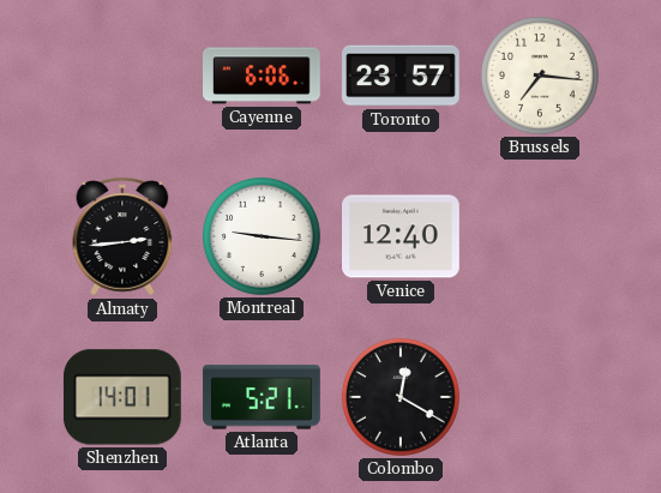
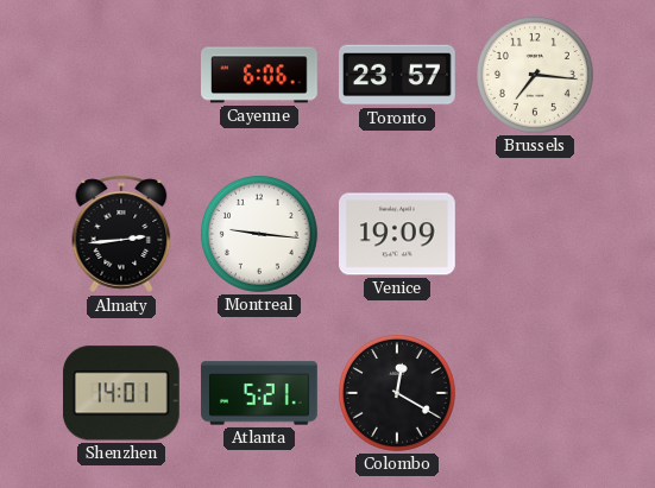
Venice: 12:40 -> 19:09
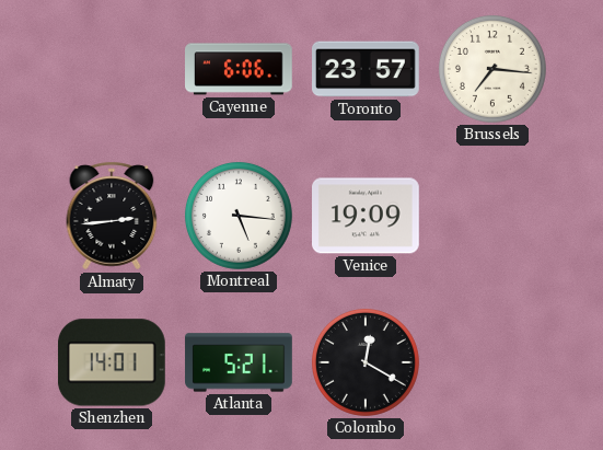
Montreal: 9:16 -> 5:16
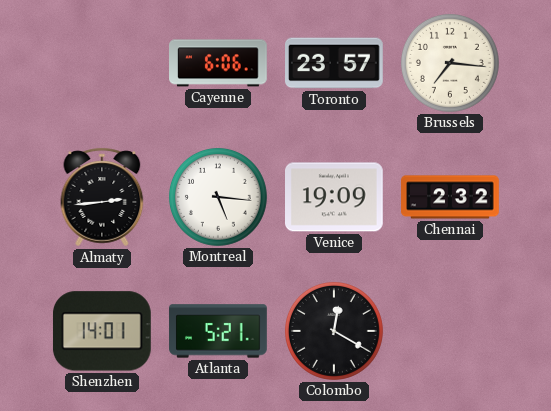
Chennai: none -> 2:32
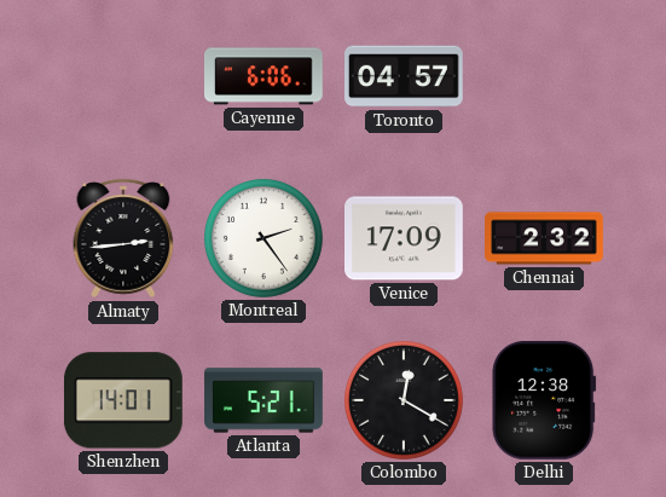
Toronto: 23:57 -> 04:57
Brussels: 7:16 -> none
Montreal: 5:16 -> 2:24
Venice: 19:09 -> 17:09
Delhi: none -> 12:38
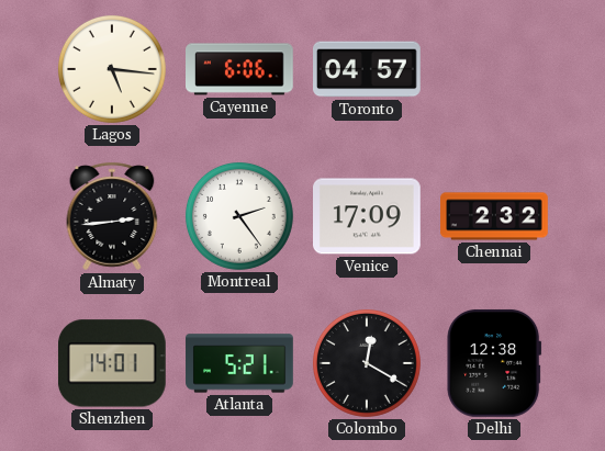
Lagos: none -> 5:16
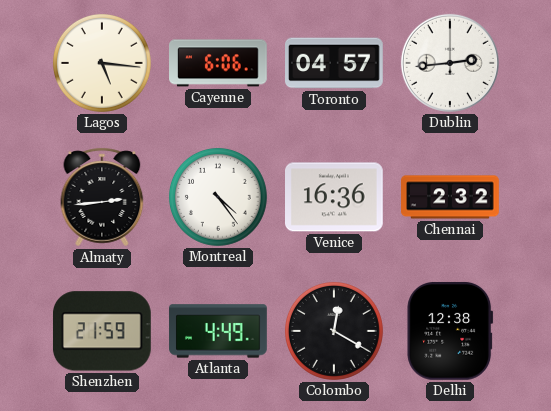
Dublin: none -> 2:44
Montreal: 2:24 -> 4:24
Venice: 17:09 -> 16:36
Shenzhen: 14:01 -> 21:59
Atlanta: 5:21 -> 4:49
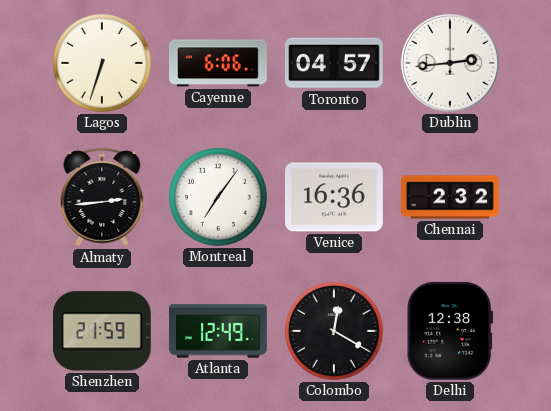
Lagos: 5:16 -> 6:33
Montreal: 4:24 -> 7:06
Atlanta: 4:49 -> 12:49
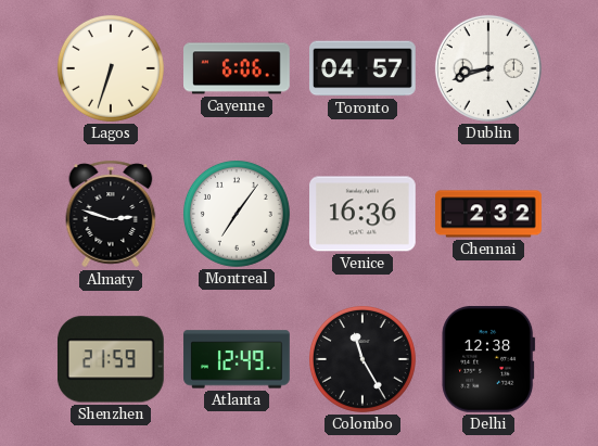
Dublin: 2:44 -> 8:42
Almaty: 2:44 -> 2:48
Colombo: 12:20 -> 11:25
